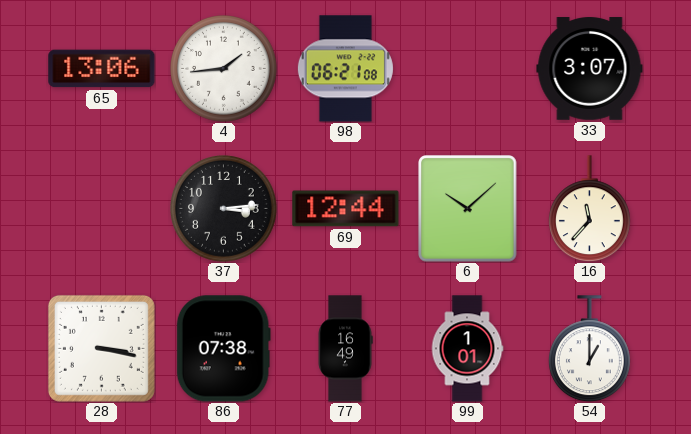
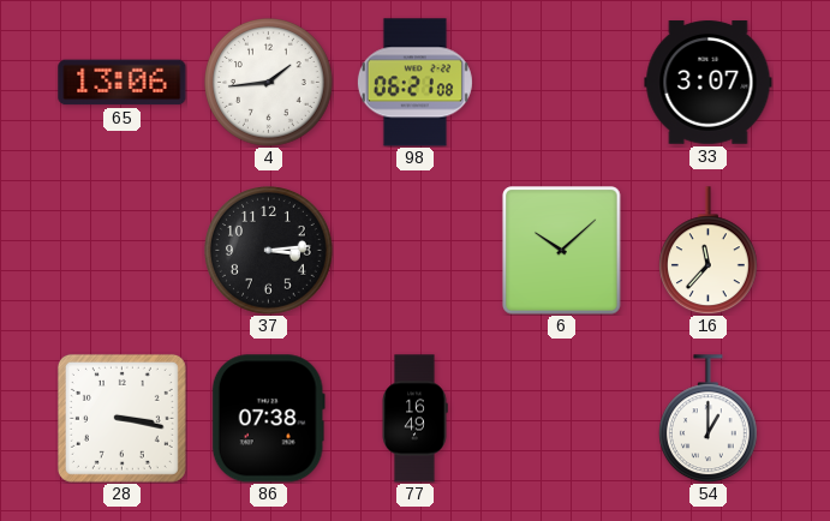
69: 12:44 -> none
99: 1:01 -> none
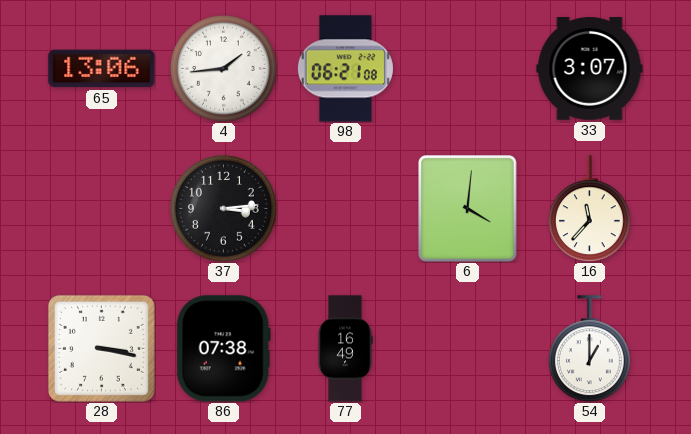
6: 10:08 -> 4:01
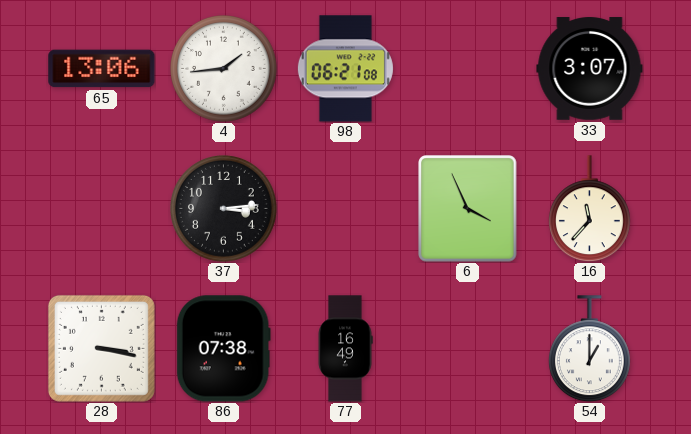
6: 4:01 -> 3:56
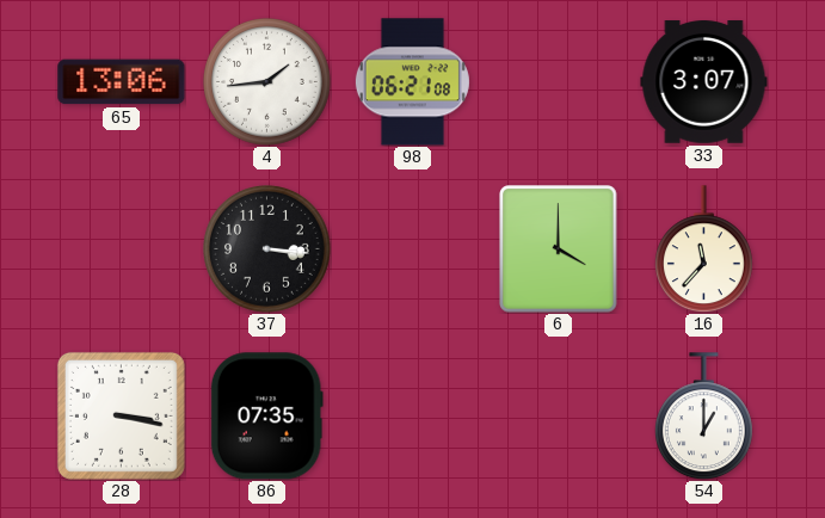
37: 3:14 -> 3:16
6: 3:56 -> 4:00
86: 07:38 -> 07:35
77: 16:49 -> none
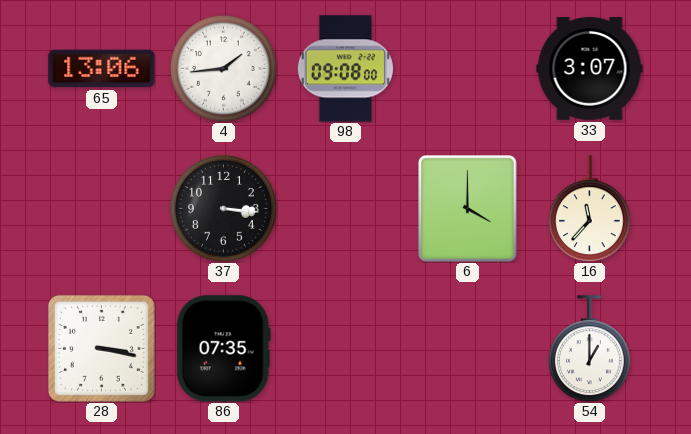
98: 06:21 -> 09:08
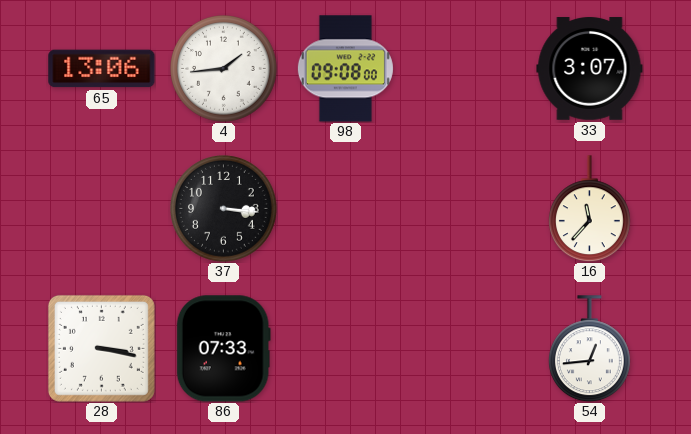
6: 4:00 -> none
86: 07:35 -> 07:33
54: 1:00 -> 12:44
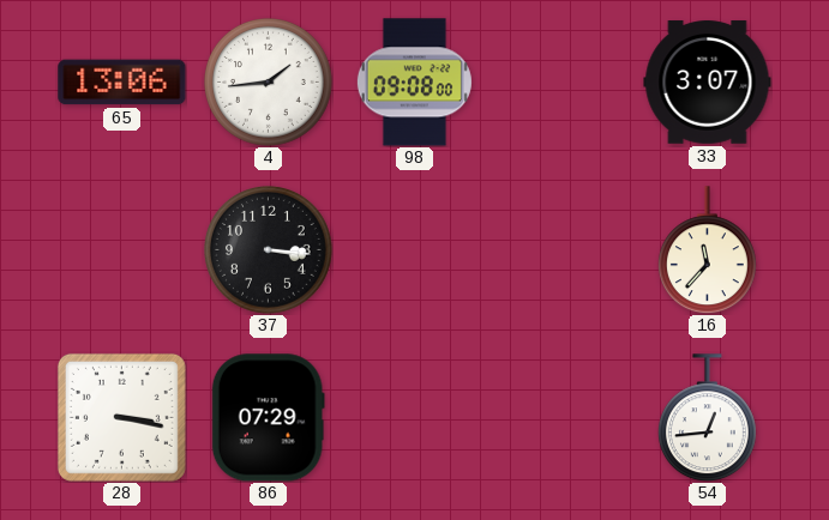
86: 07:33 -> 07:29
